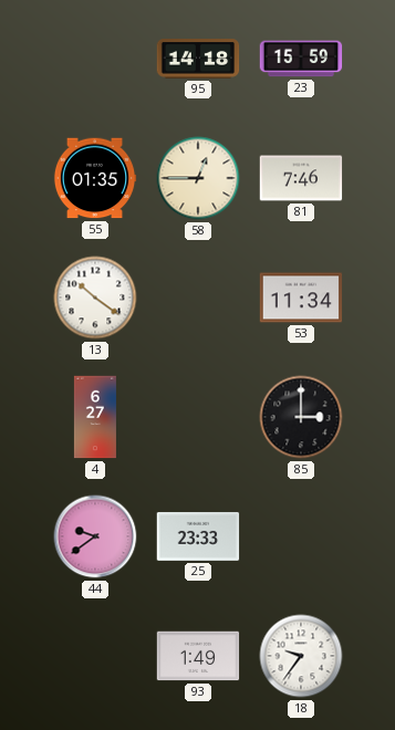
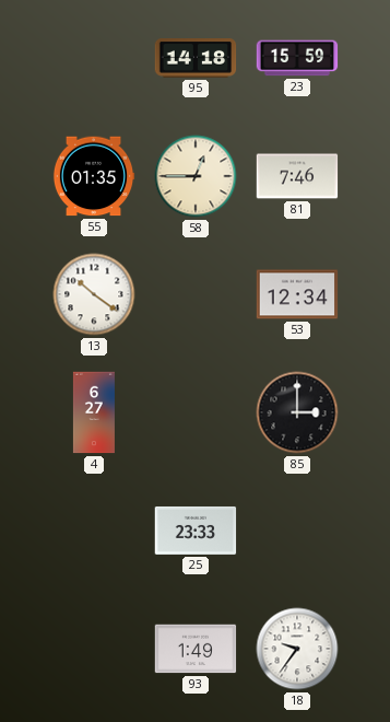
53: 11:34 -> 12:34
44: 9:39 -> none
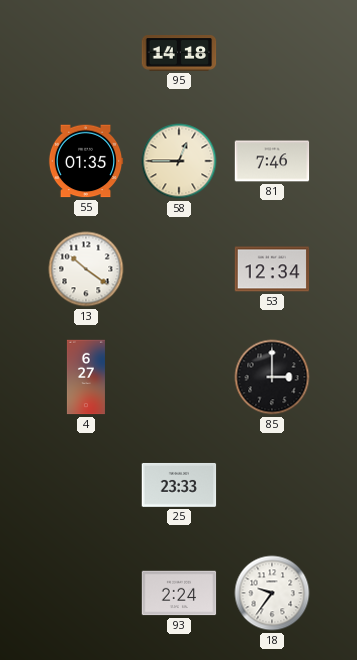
23: 15:59 -> none
93: 1:49 -> 2:24
